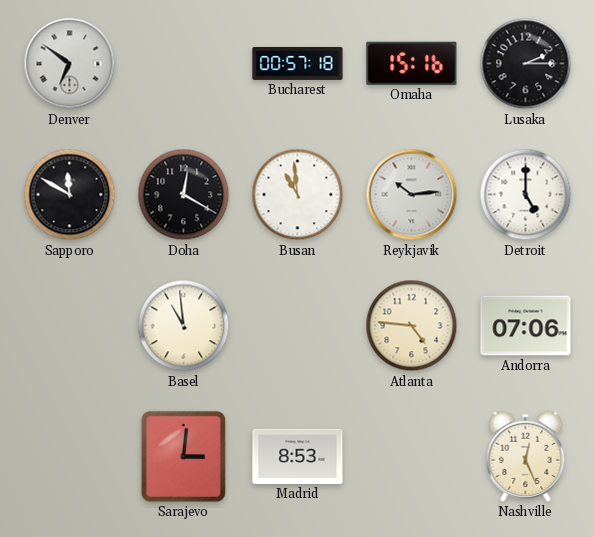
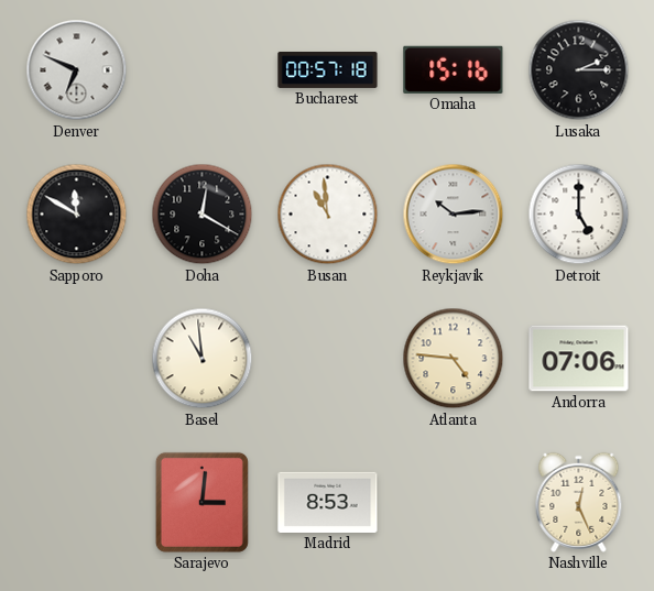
Denver: 6:51 -> 6:49
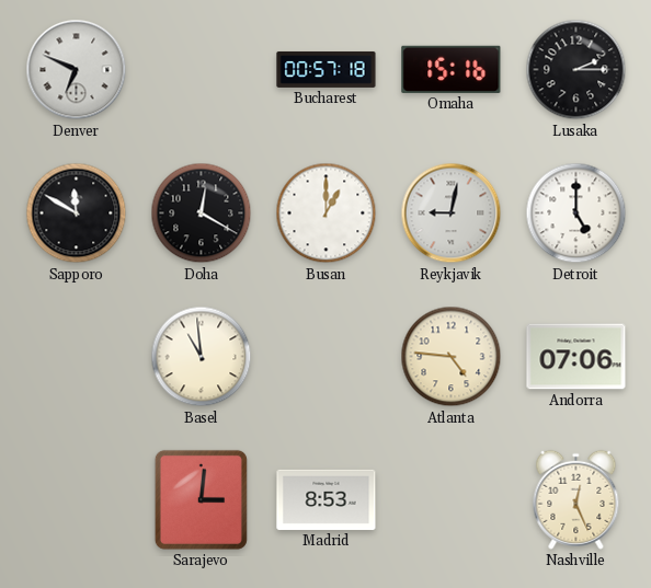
Busan: 10:59 -> 1:00
Reykjavik: 10:14 -> 9:02
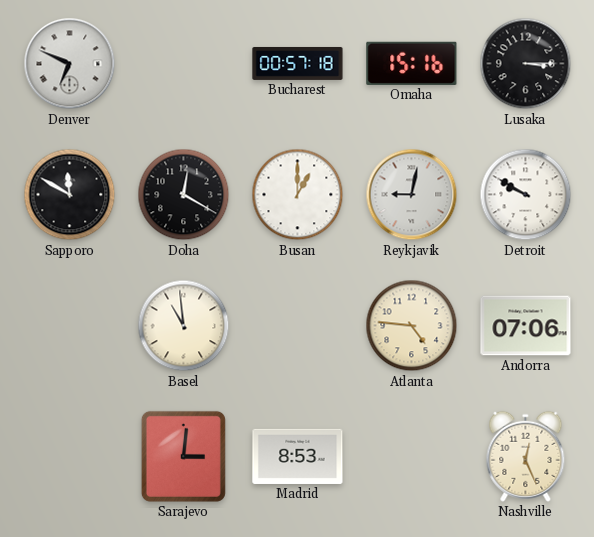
Lusaka: 2:15 -> 3:15
Detroit: 5:00 -> 9:50
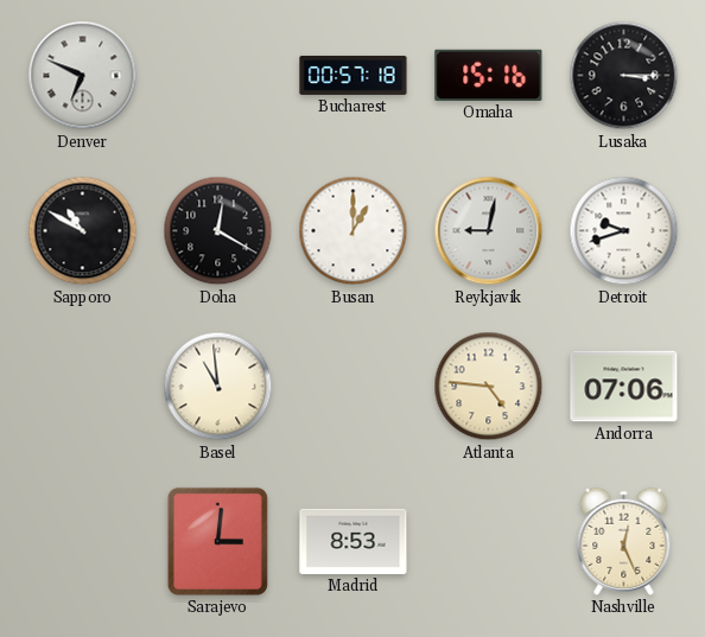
Sapporo: 11:50 -> 10:50
Detroit: 9:50 -> 9:42
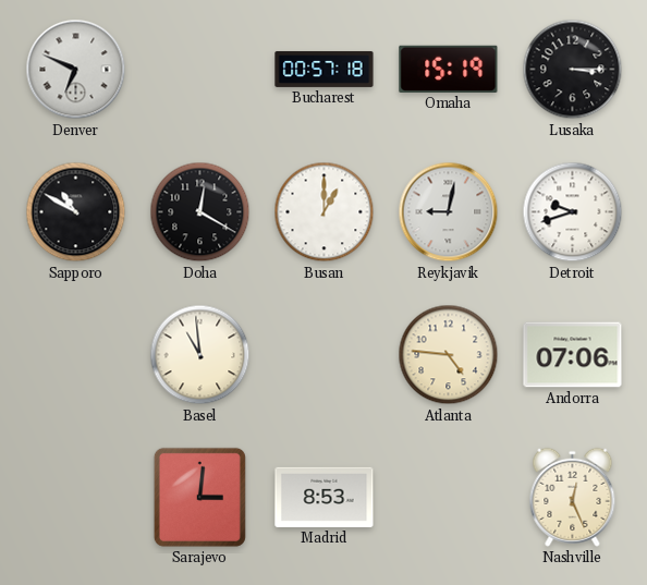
Omaha: 15:16 -> 15:19
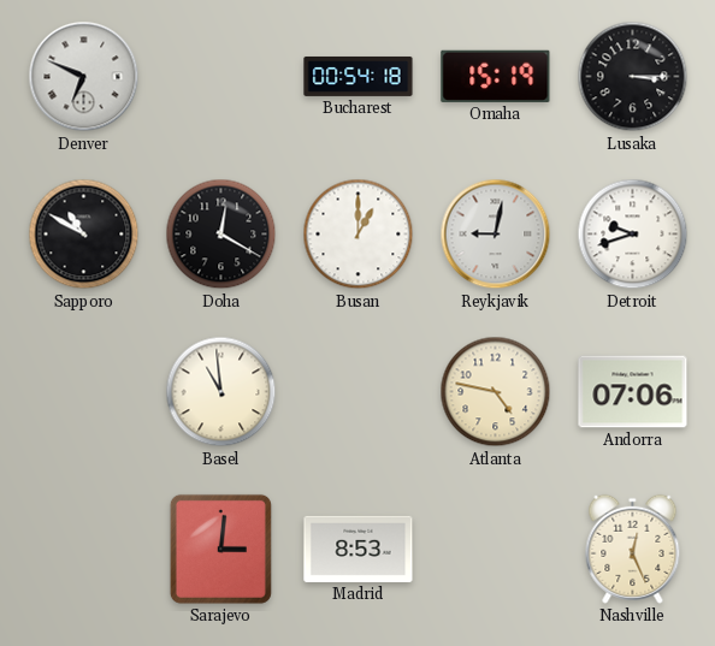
Bucharest: 00:57 -> 00:54
Atlanta: 4:46 -> 4:47
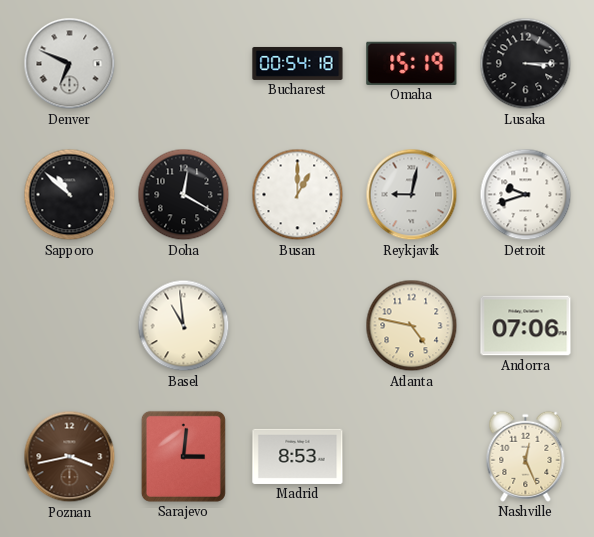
Sapporo: 10:50 -> 10:52
Poznan: none -> 3:43
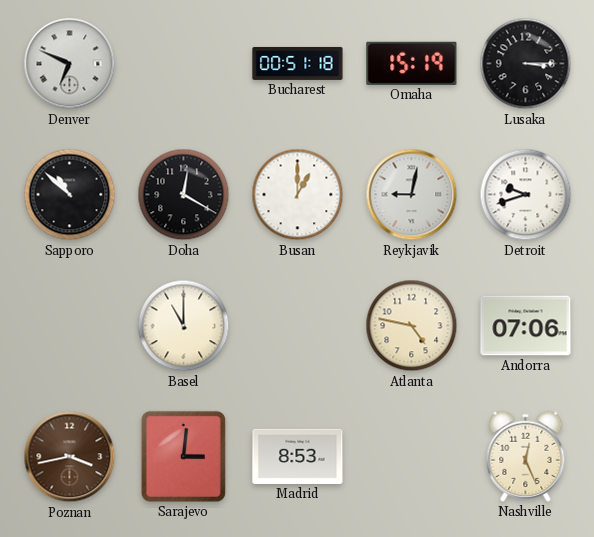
Bucharest: 00:54 -> 00:51
Basel: 10:59 -> 11:00
